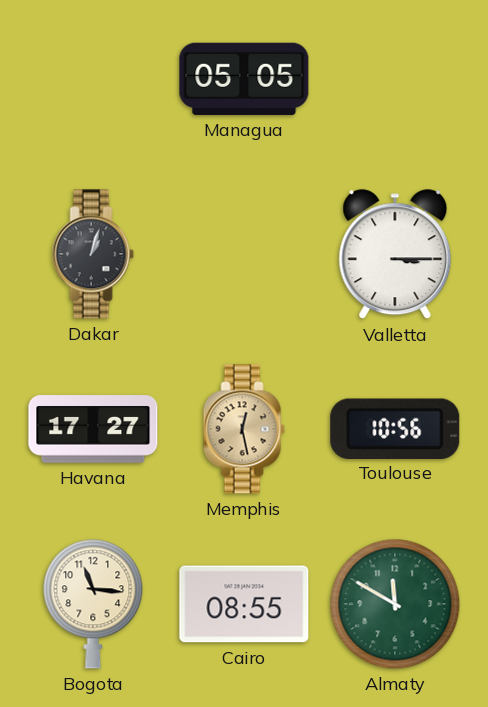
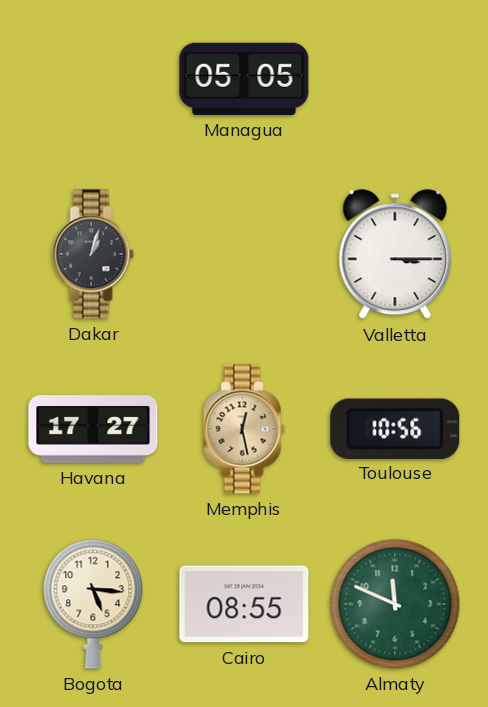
Bogota: 11:16 -> 5:16
Almaty: 11:50 -> 11:49
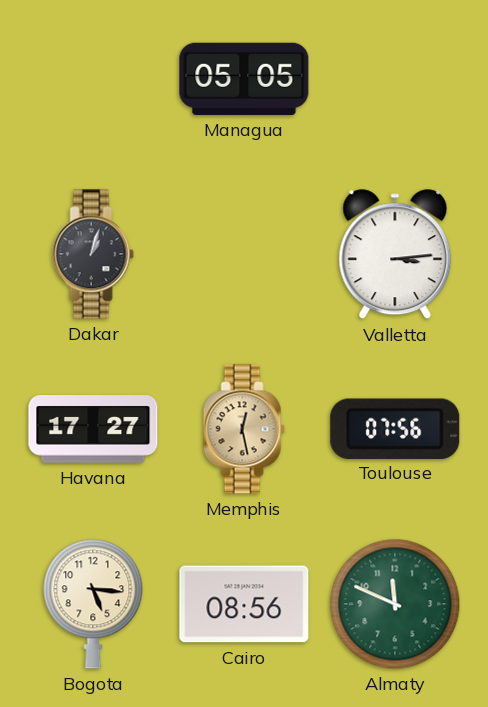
Valletta: 3:15 -> 3:14
Toulouse: 10:56 -> 07:56
Cairo: 08:55 -> 08:56
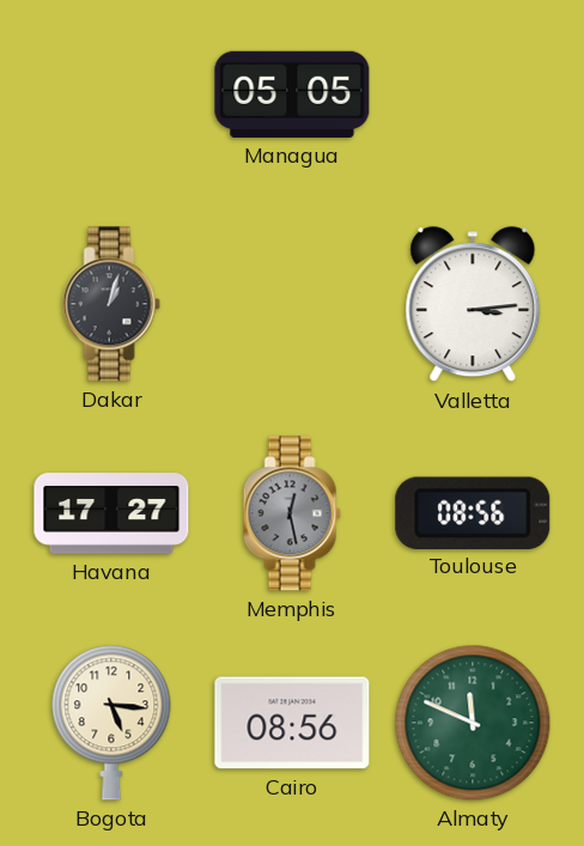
Memphis dial: champagne -> grey
Toulouse: 07:56 -> 08:56
